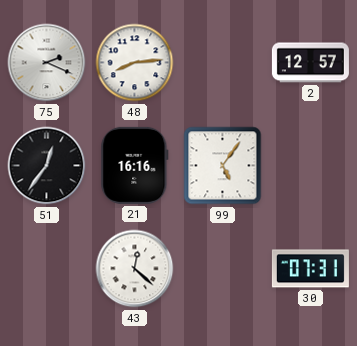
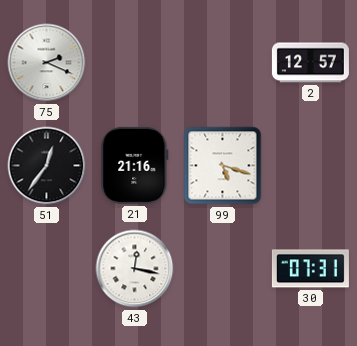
48: 8:14 -> none
21: 16:16 -> 21:16
99: 5:06 -> 5:18
43: 12:22 -> 12:17
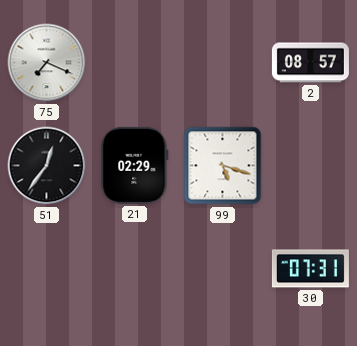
75: 2:19 -> 7:19
2: 12:57 -> 08:57
21: 21:16 -> 02:29
43: 12:17 -> none
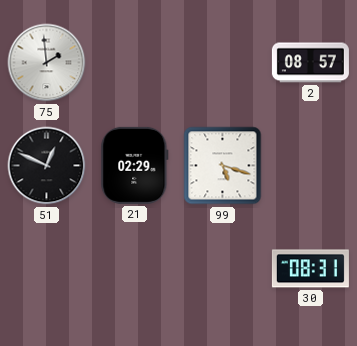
75: 7:19 -> 1:59
51: 12:36 -> 12:49
30: 07:31 -> 08:31
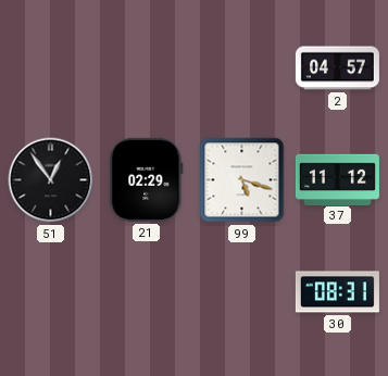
75: 1:59 -> none
2: 08:57 -> 04:57
51: 12:49 -> 12:54
37: none -> 11:12
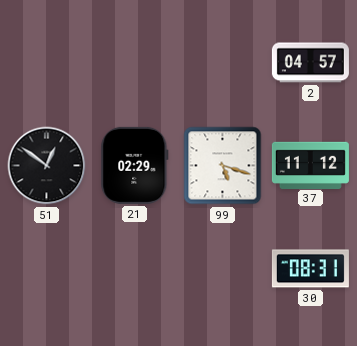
51: 12:54 -> 12:51
